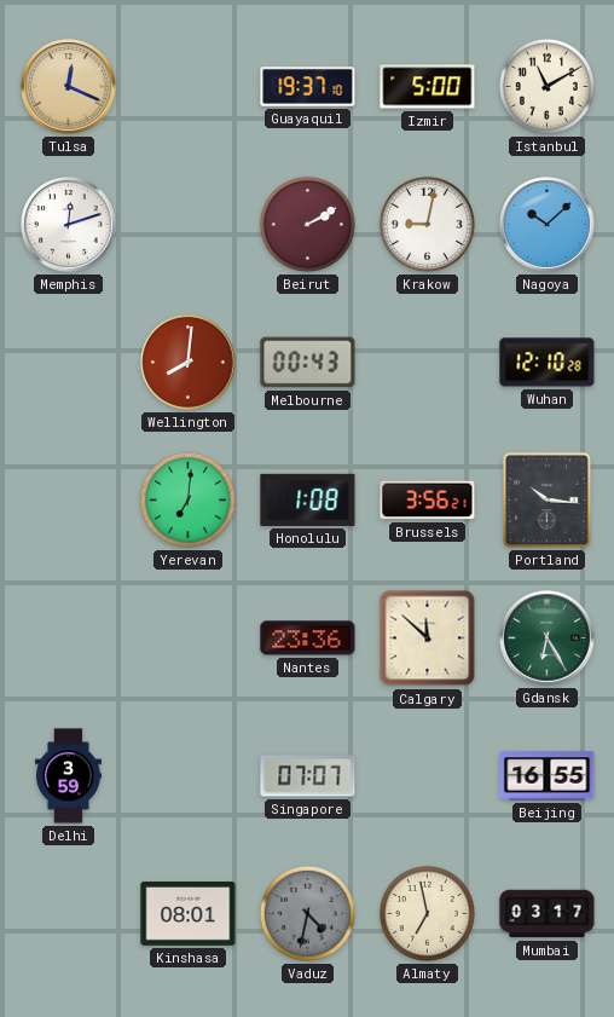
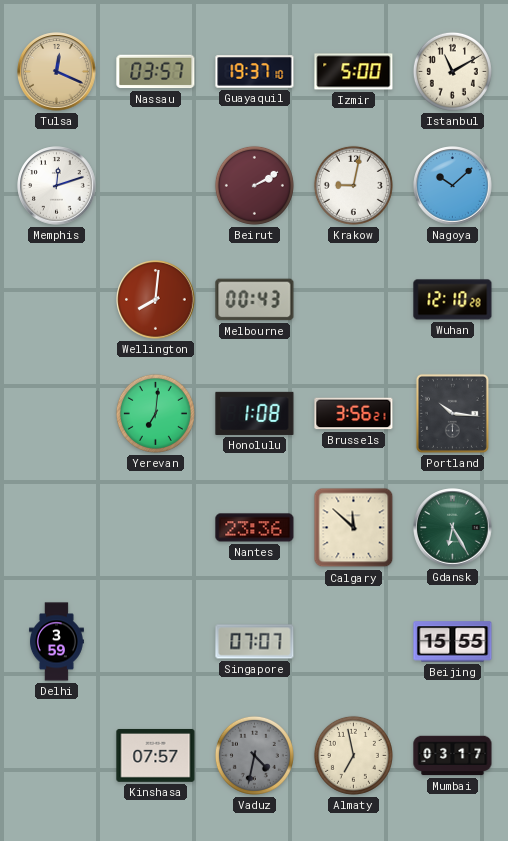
Nassau: none -> 03:57
Beijing: 16:55 -> 15:55
Kinshasa: 08:01 -> 07:57
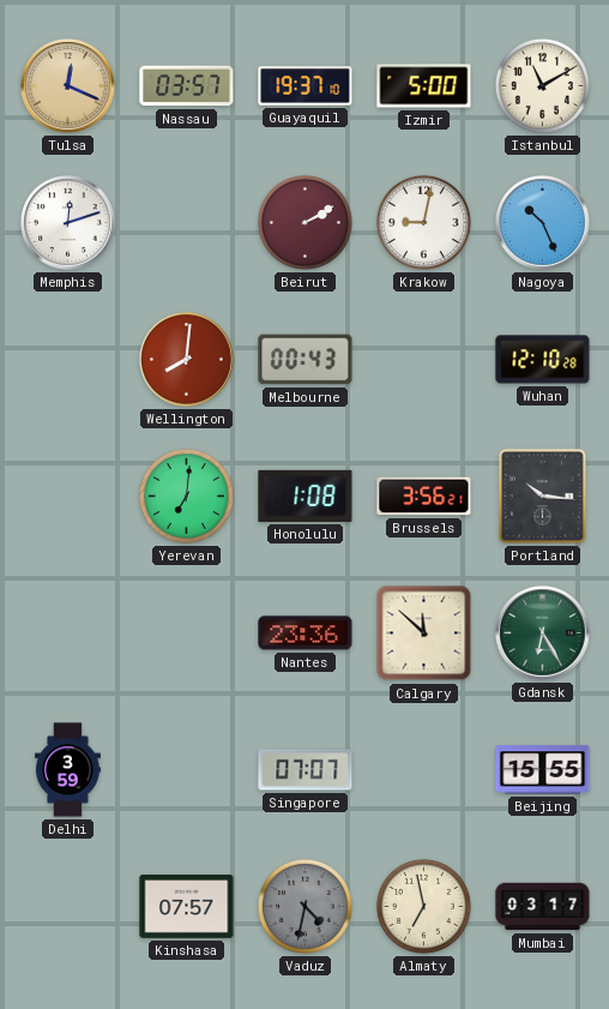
Nagoya: 10:08 -> 10:26
